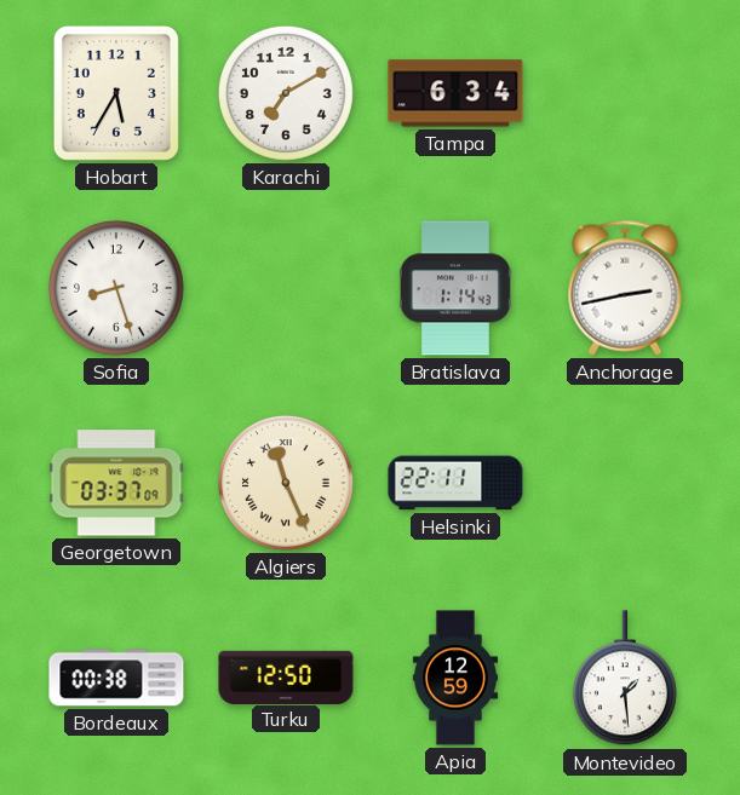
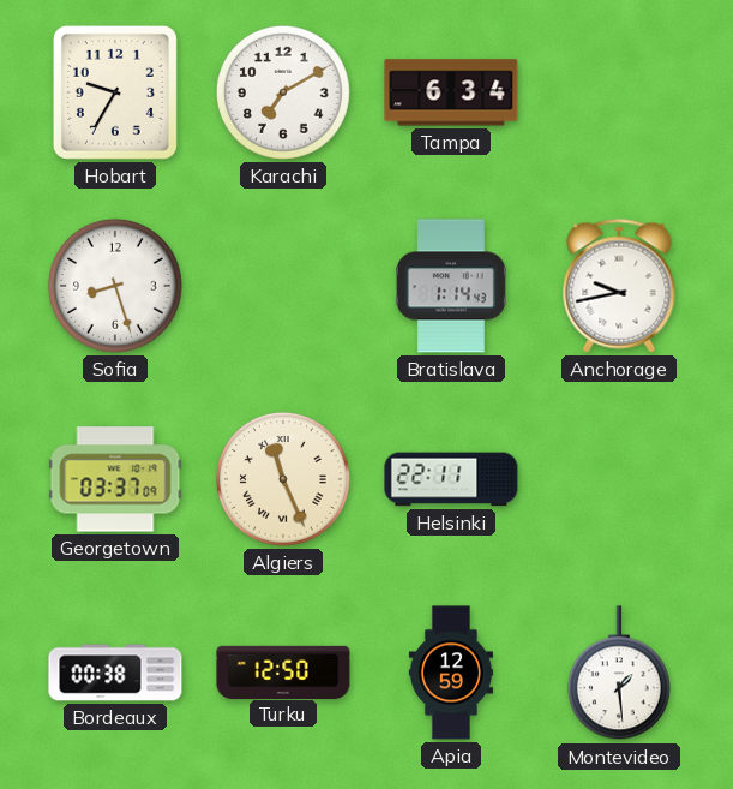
Hobart: 5:35 -> 9:35
Anchorage: 2:43 -> 9:43
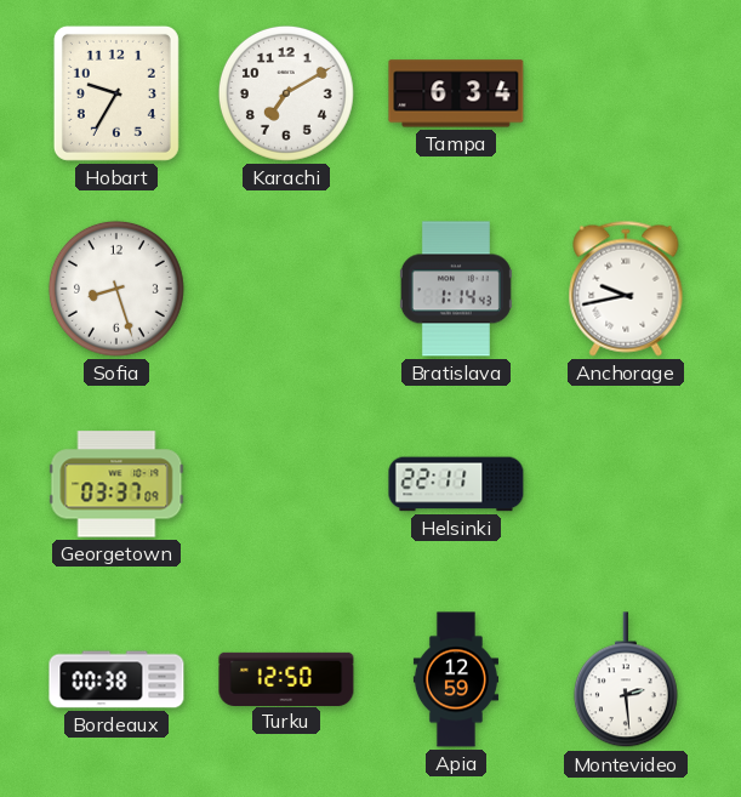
Algiers: 11:26 -> none
Montevideo: 1:29 -> 2:29
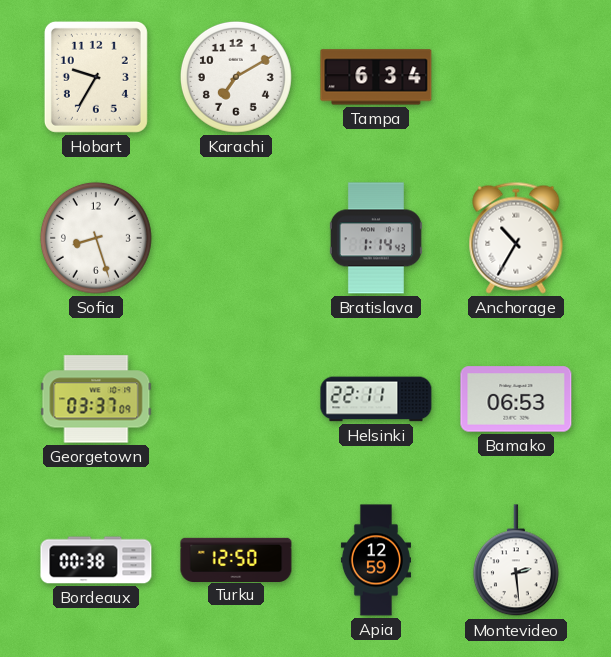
Anchorage: 9:43 -> 10:35
Bamako: none -> 06:53
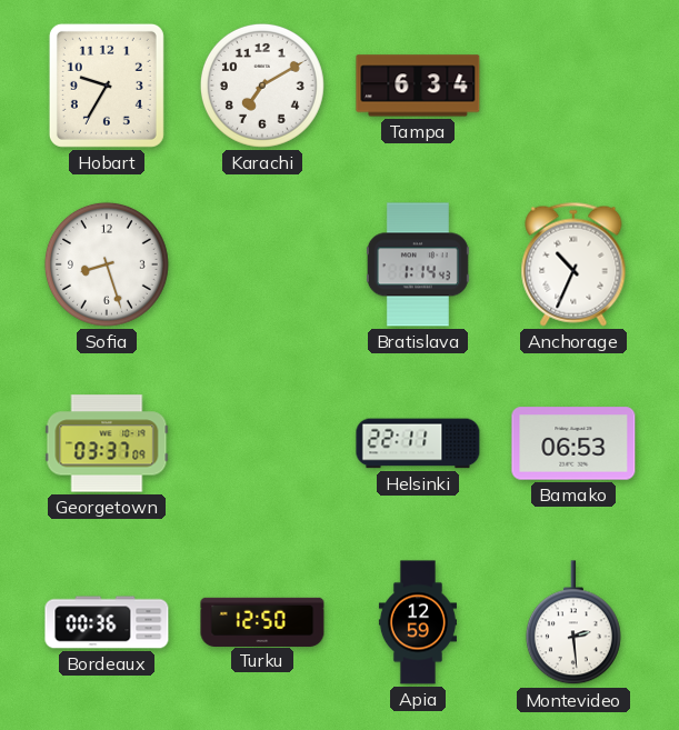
Anchorage: 10:35 -> 10:34
Bordeaux: 00:38 -> 00:36
